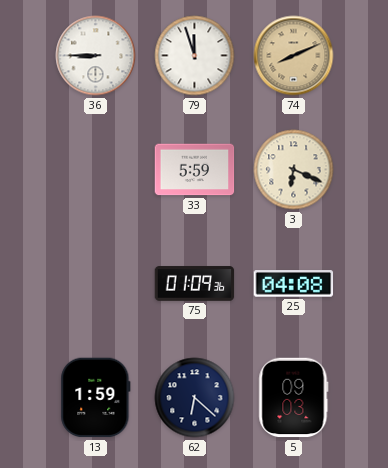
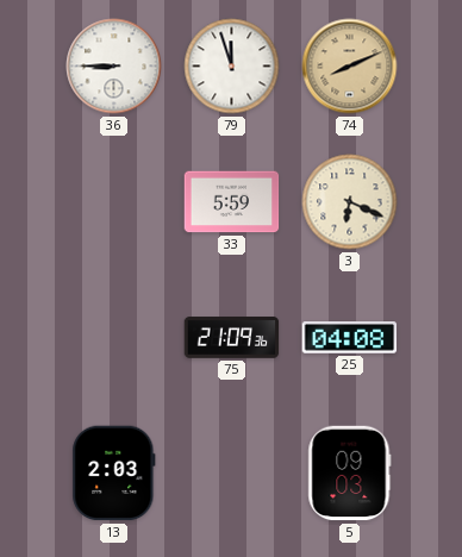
75: 01:09 -> 21:09
13: 1:59 -> 2:03
62: 6:22 -> none
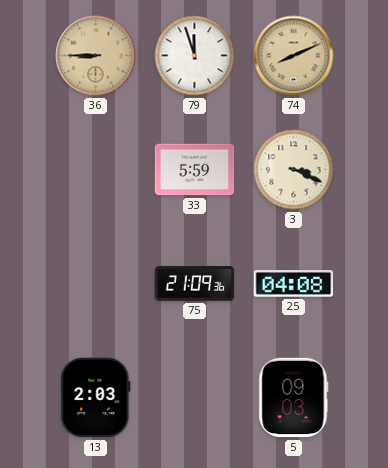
36 dial: white -> champagne
3: 6:19 -> 3:19
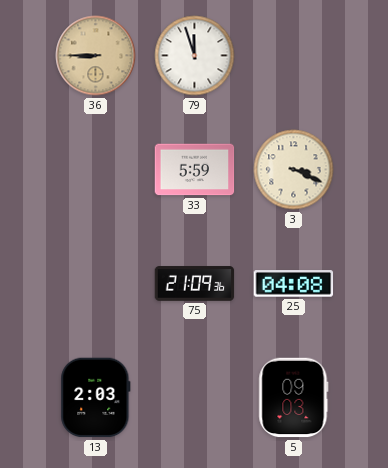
74: 8:11 -> none
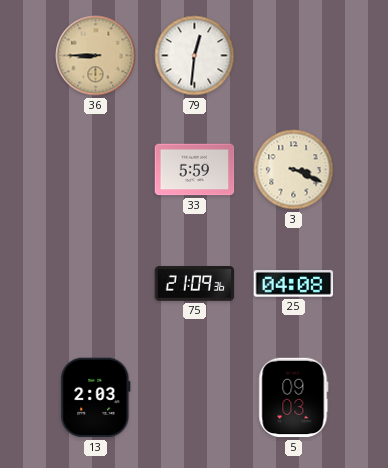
79: 11:57 -> 12:31
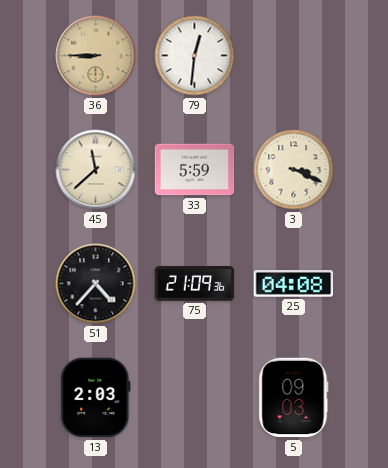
45: none -> 11:38
51: none -> 4:37
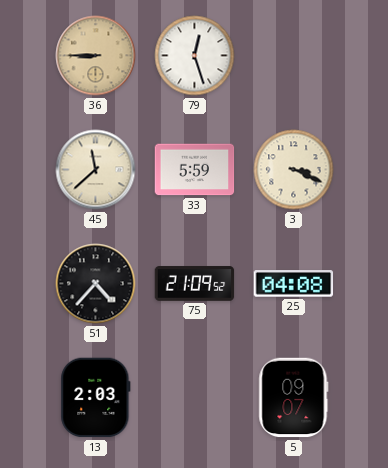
79: 12:31 -> 12:27
75: 21:09:36 -> 21:09:52
5: 09:03 -> 09:07
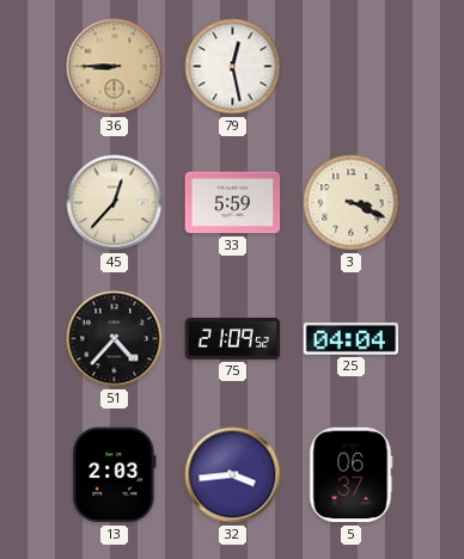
79: 12:27 -> 12:28
45: 11:38 -> 12:37
25: 04:08 -> 04:04
32: none -> 3:44
5: 09:07 -> 06:37
